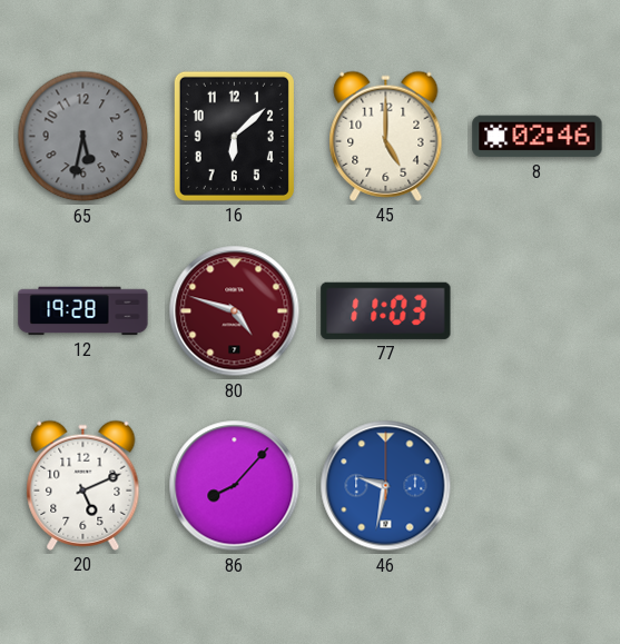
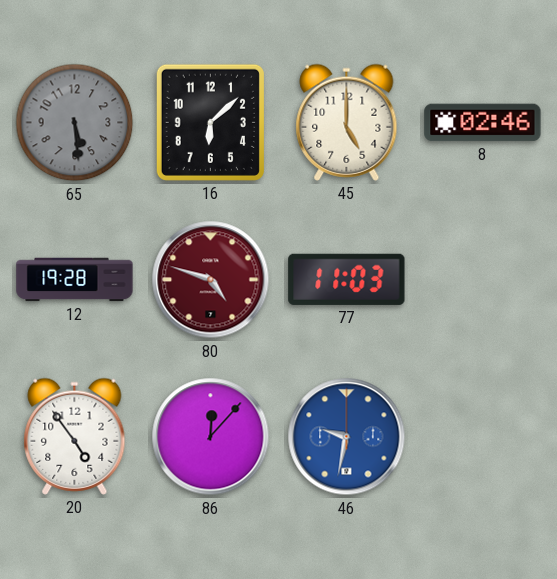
65: 5:32 -> 5:29
20: 5:11 -> 4:54
86: 8:07 -> 12:07
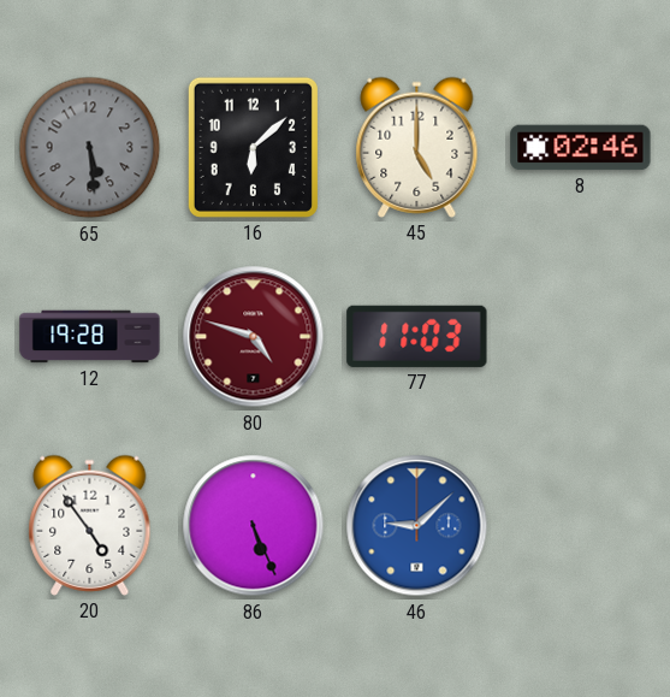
86: 12:07 -> 5:26
46: 9:32 -> 9:08
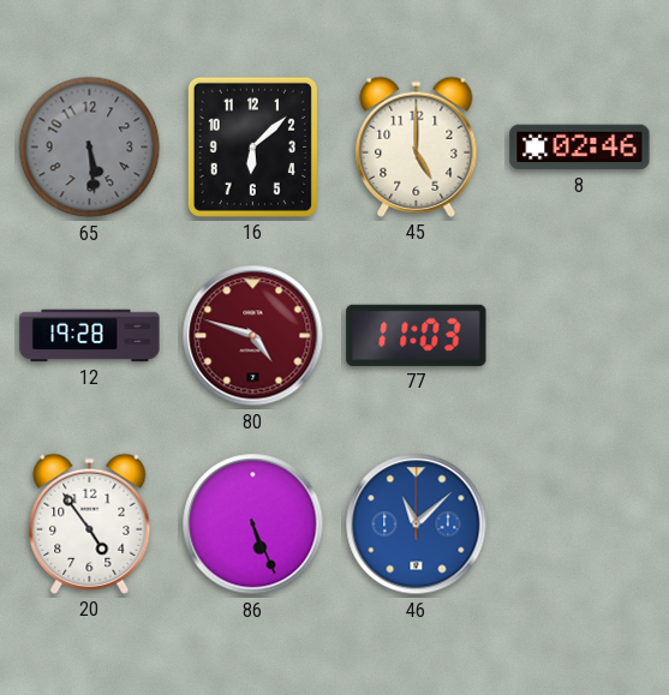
46: 9:08 -> 11:08
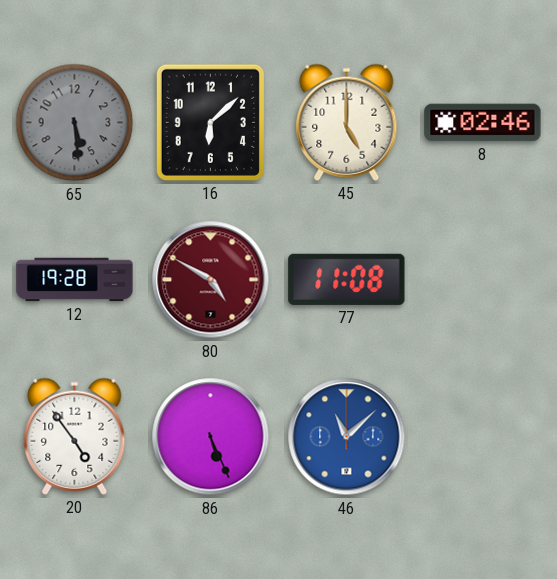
80: 4:48 -> 4:50
77: 11:03 -> 11:08
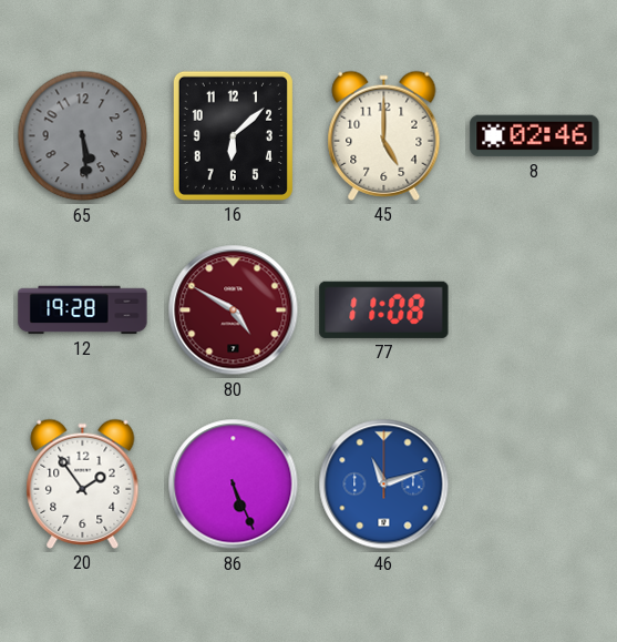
20: 4:54 -> 1:54
46: 11:08 -> 11:12
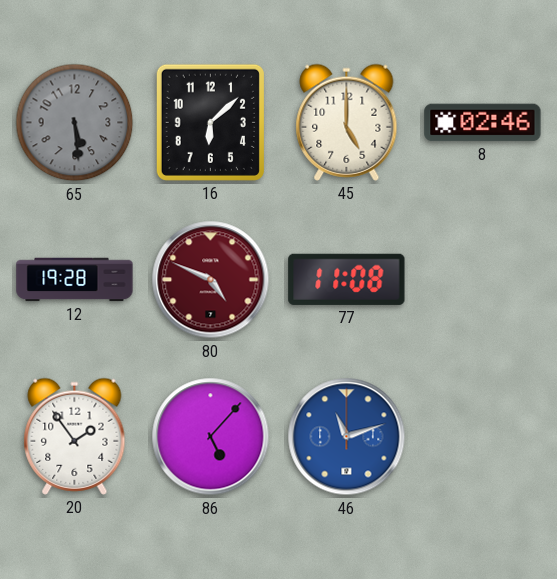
80: 4:50 -> 4:49
86: 5:26 -> 5:07
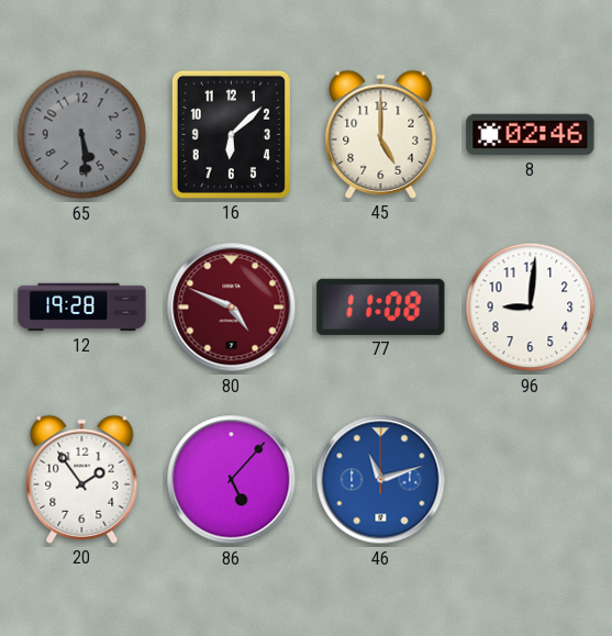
96: none -> 9:01
